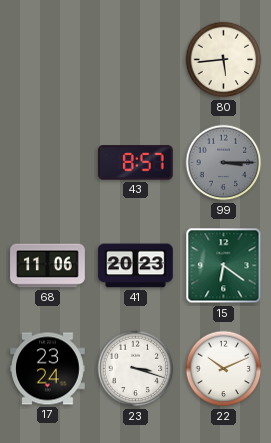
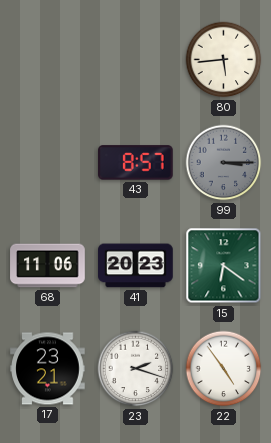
17: 23:24 -> 23:21
23: 3:18 -> 2:18
22: 10:11 -> 4:54
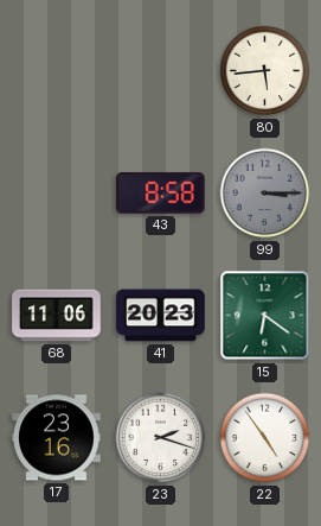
43: 8:57 -> 8:58
17: 23:21 -> 23:16
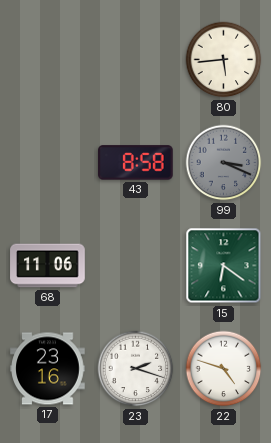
99: 3:15 -> 3:19
41: 20:23 -> none
22: 4:54 -> 4:48
